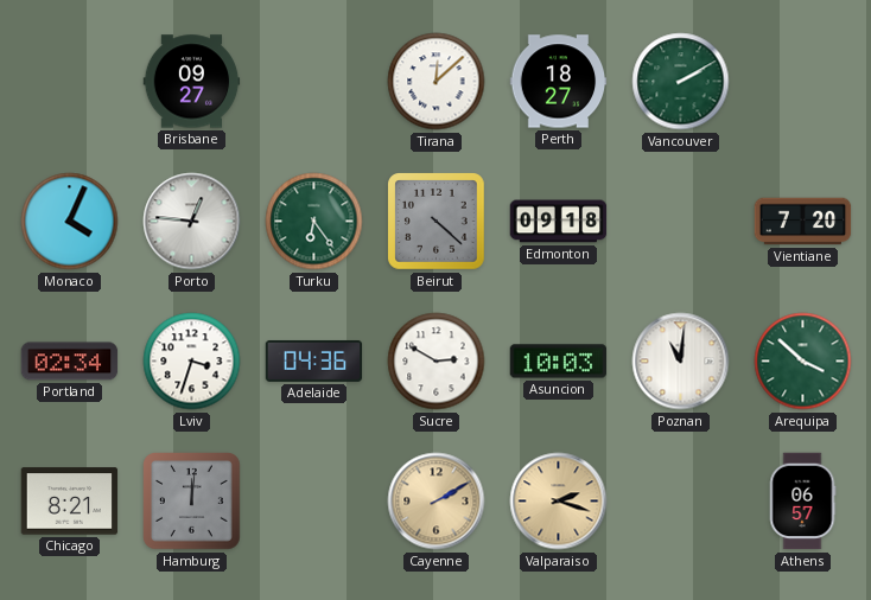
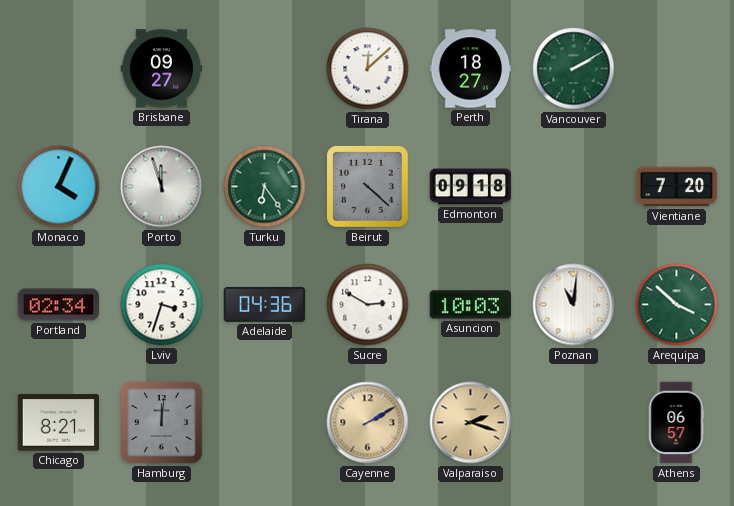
Porto: 12:46 -> 11:57
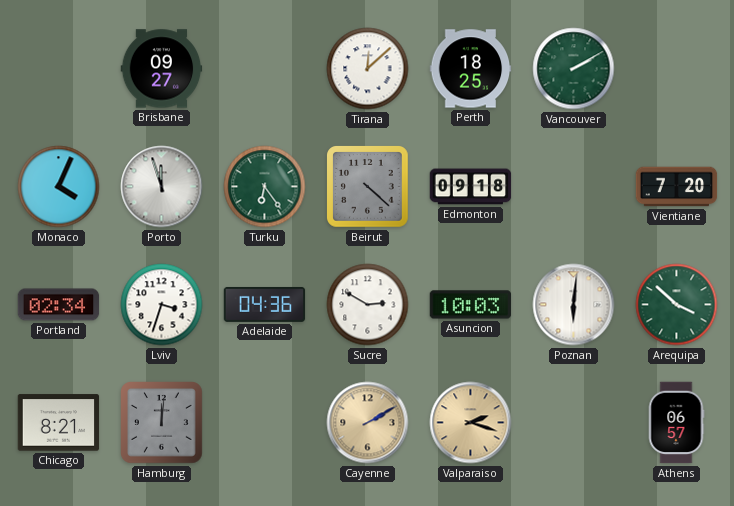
Perth: 18:27 -> 18:25
Poznan: 11:01 -> 6:01
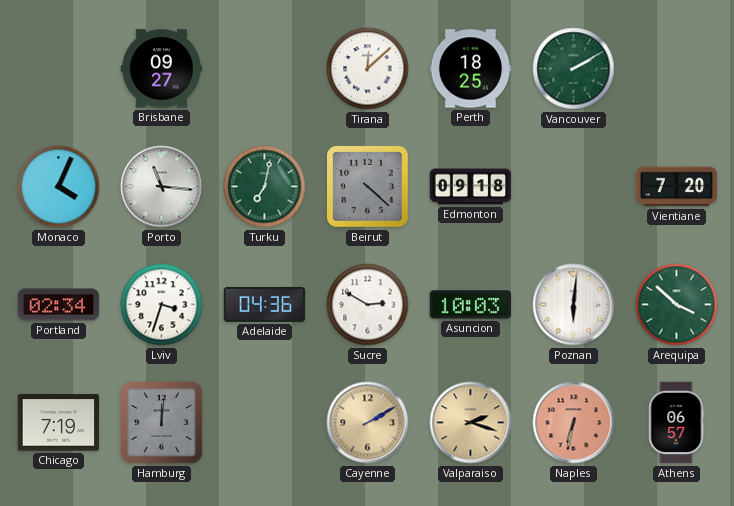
Porto: 11:57 -> 11:16
Turku: 6:24 -> 7:02
Chicago: 8:21 -> 7:19
Naples: none -> 6:32
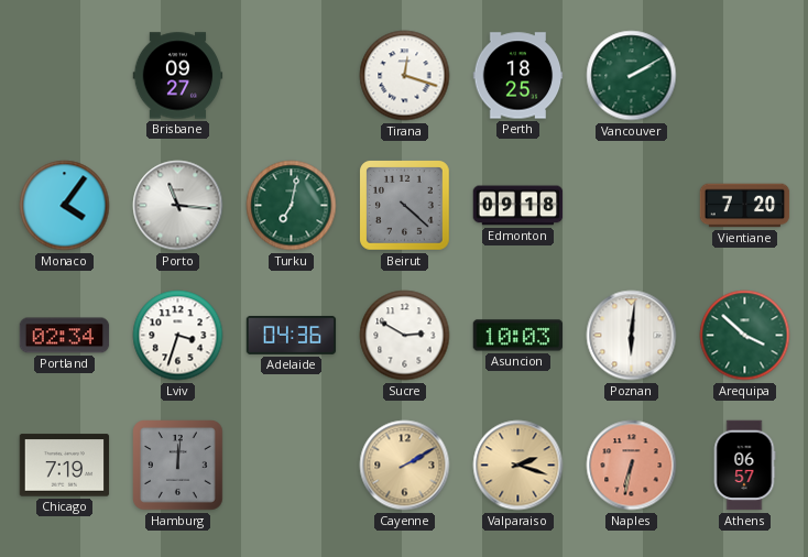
Tirana: 12:08 -> 12:18
Monaco: 4:04 -> 4:06
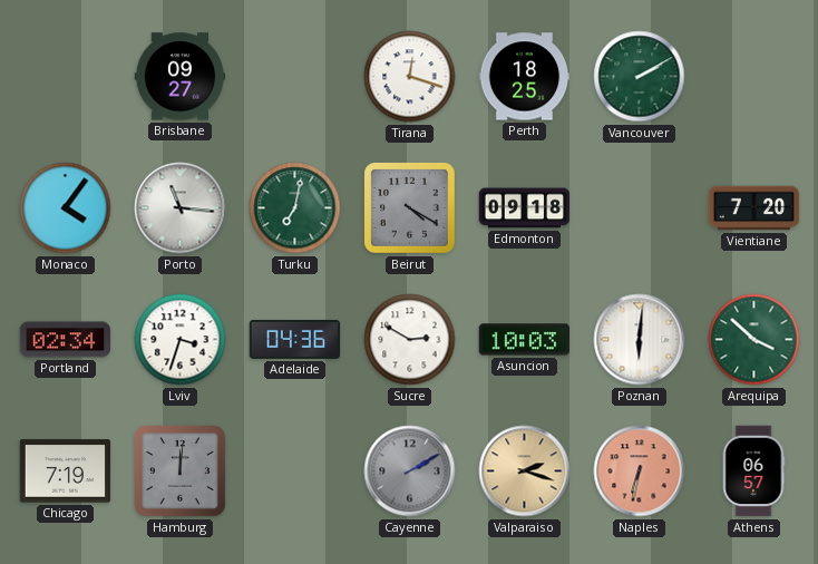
Beirut: 4:22 -> 4:20
Cayenne dial: champagne -> grey
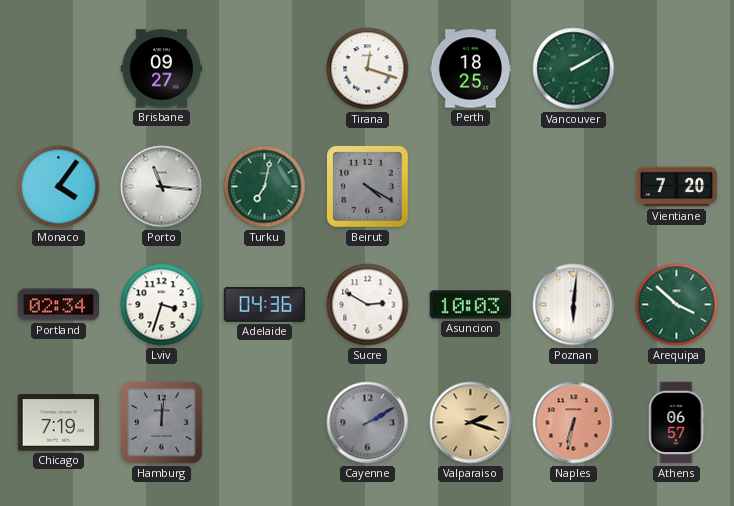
Edmonton: 09:18 -> none
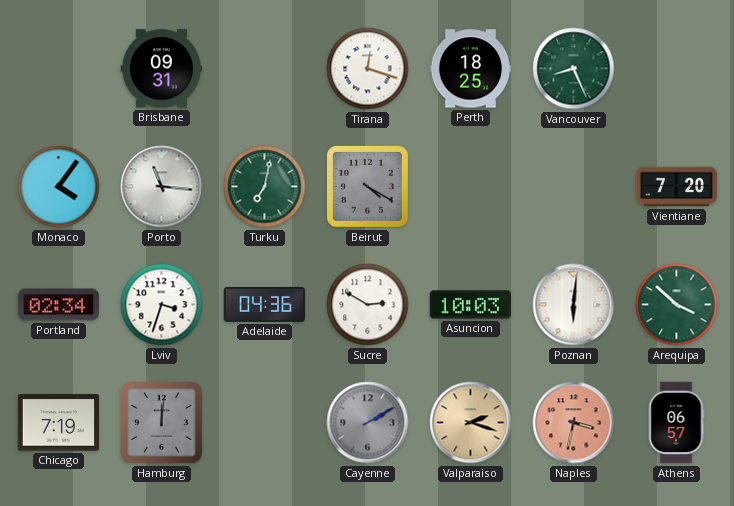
Brisbane: 09:27 -> 09:31
Vancouver: 2:10 -> 8:26
Naples: 6:32 -> 3:32
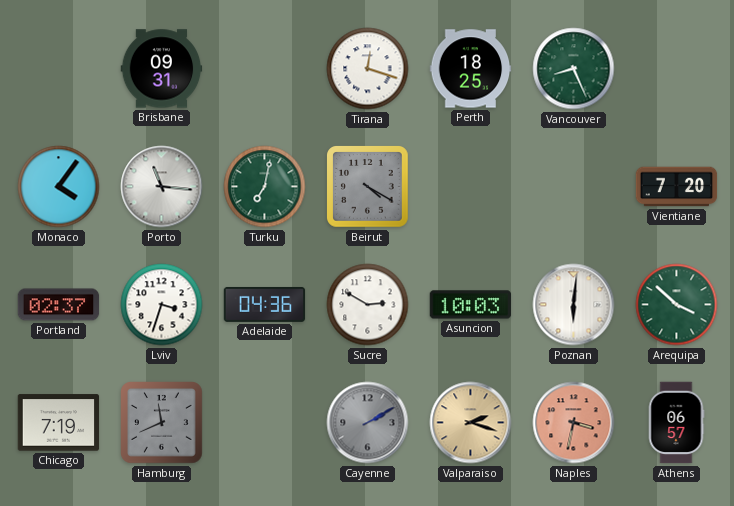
Portland: 02:34 -> 02:37
Hamburg: 12:01 -> 11:41
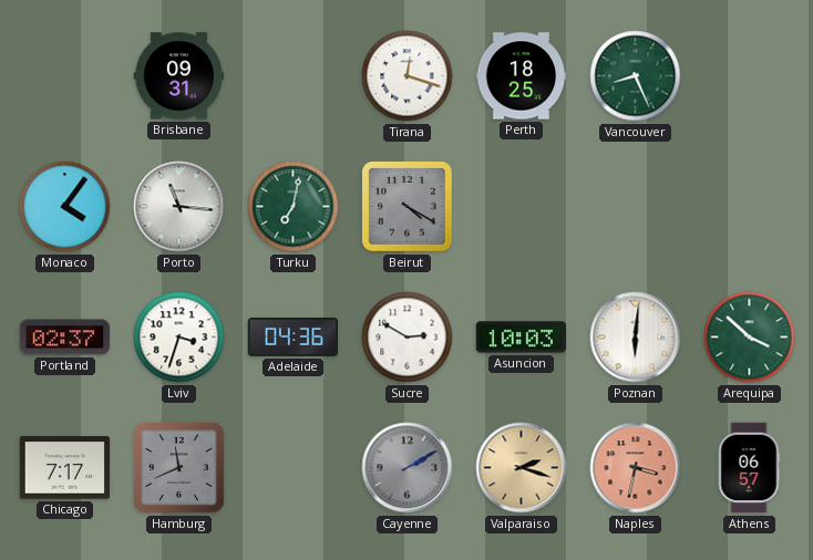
Vientiane: 7:20 -> none
Chicago: 7:19 -> 7:17
